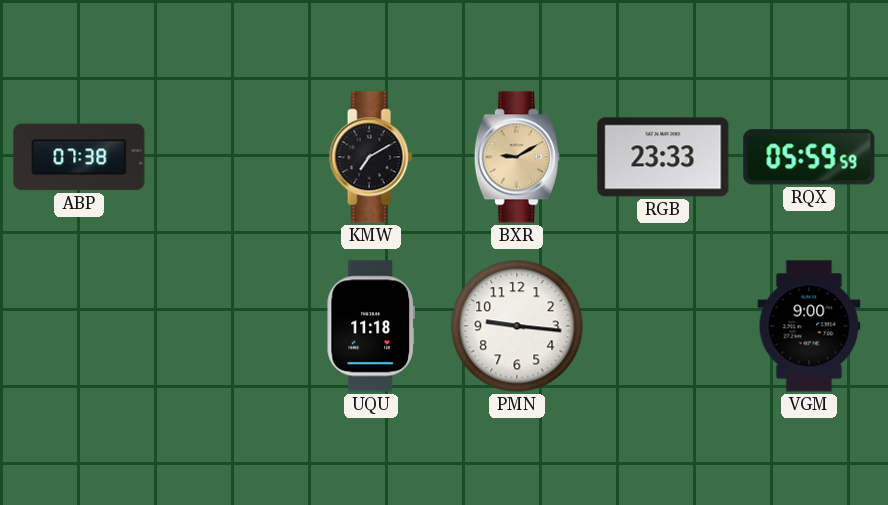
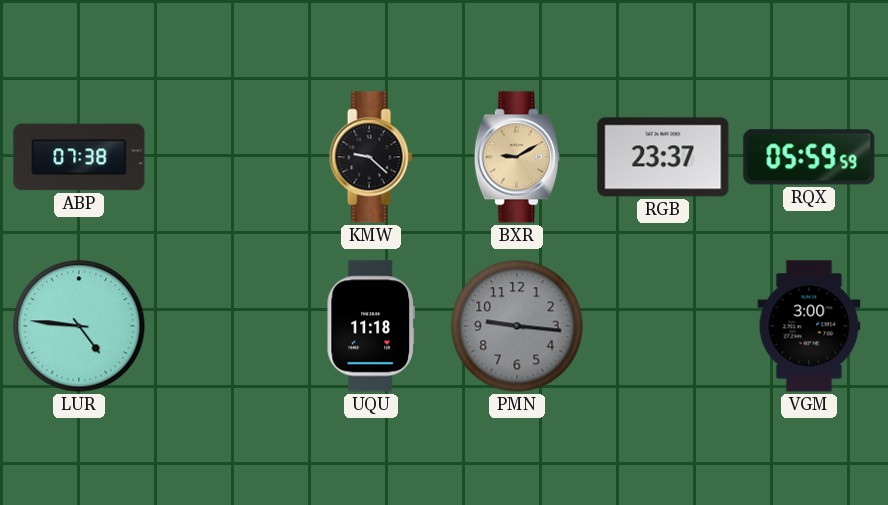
KMW: 7:10 -> 9:22
RGB: 23:33 -> 23:37
LUR: none -> 4:46
PMN dial: white -> grey
VGM: 9:00 -> 3:00
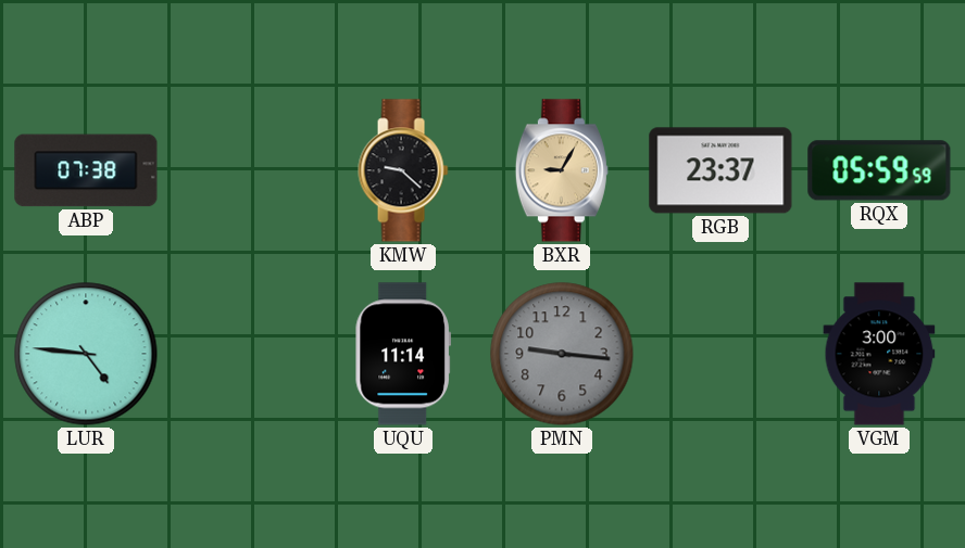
BXR: 9:10 -> 9:05
UQU: 11:18 -> 11:14
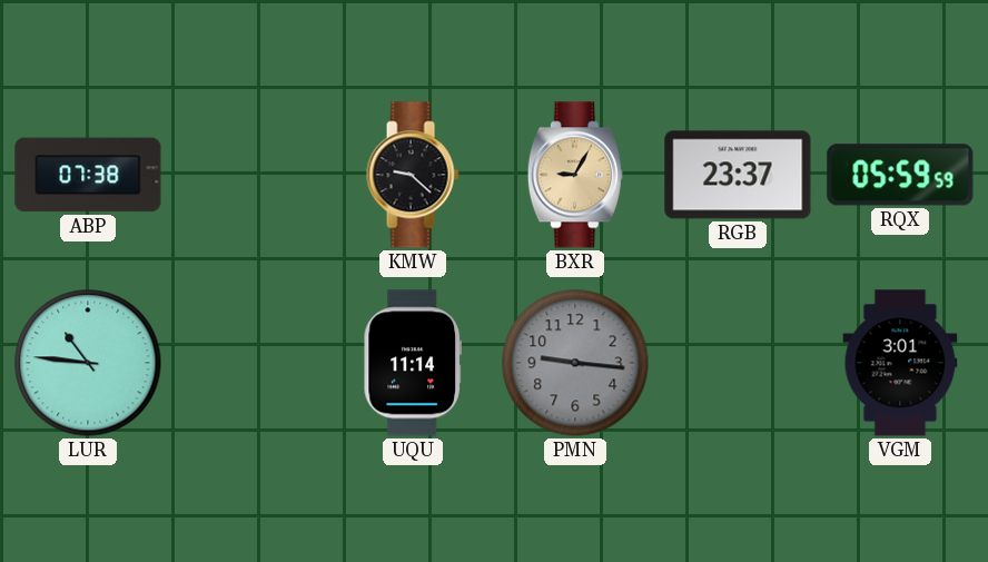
LUR: 4:46 -> 10:46
VGM: 3:00 -> 3:01
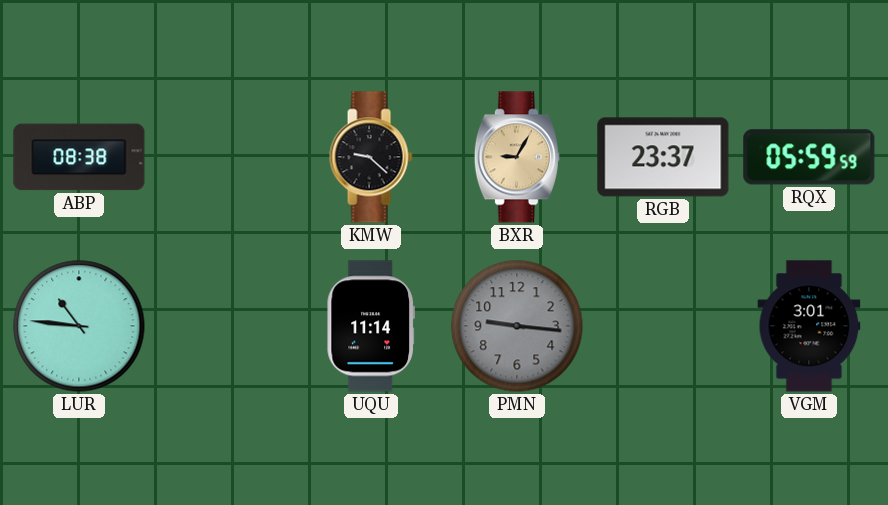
ABP: 07:38 -> 08:38
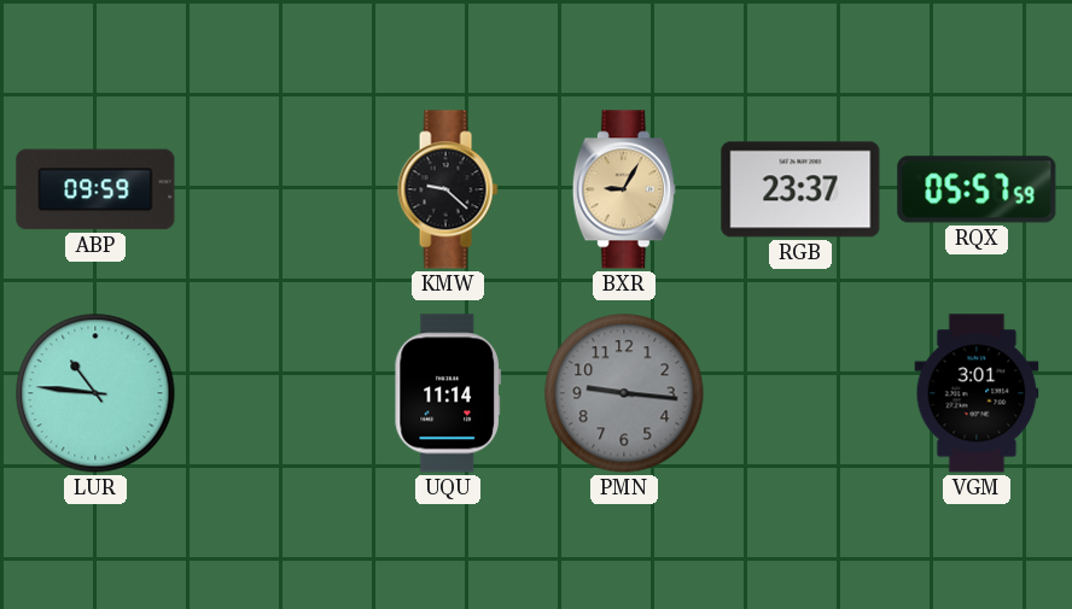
ABP: 08:38 -> 09:59
RQX: 05:59 -> 05:57
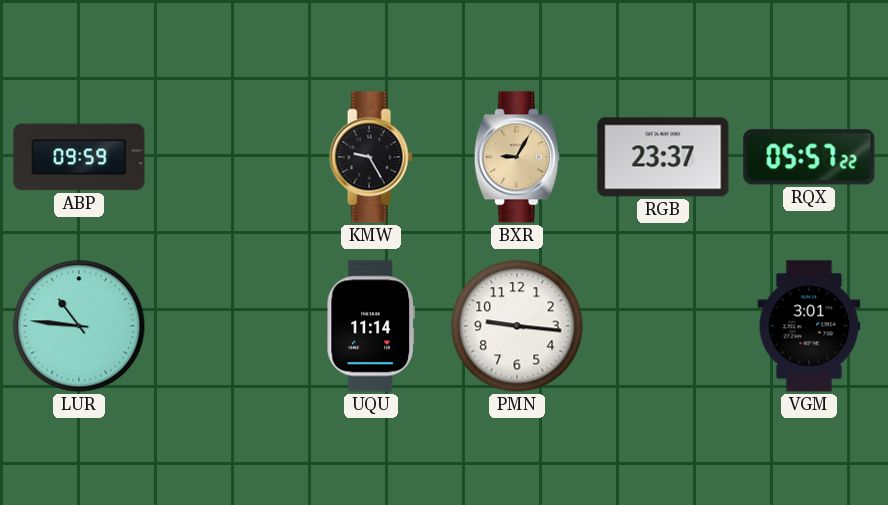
KMW: 9:22 -> 9:25
RQX: 05:57:59 -> 05:57:22
PMN dial: grey -> white
